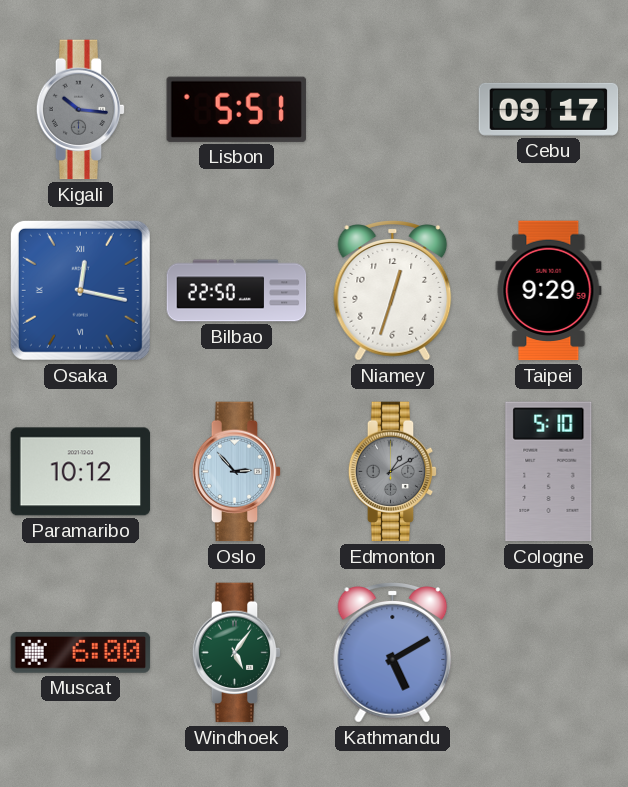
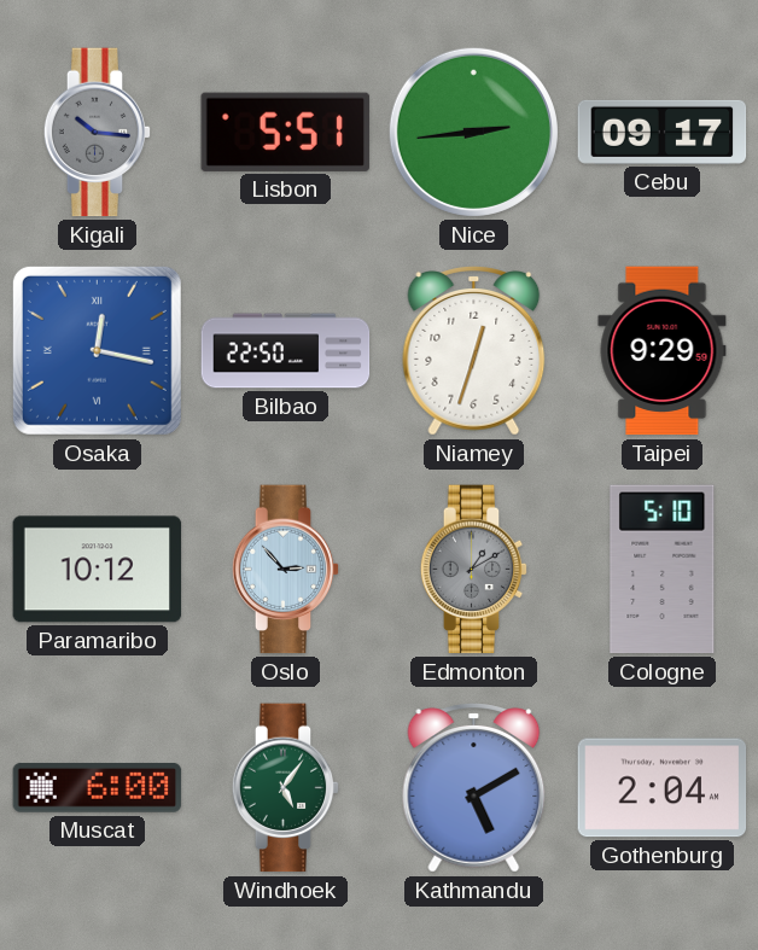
Nice: none -> 2:44
Gothenburg: none -> 2:04
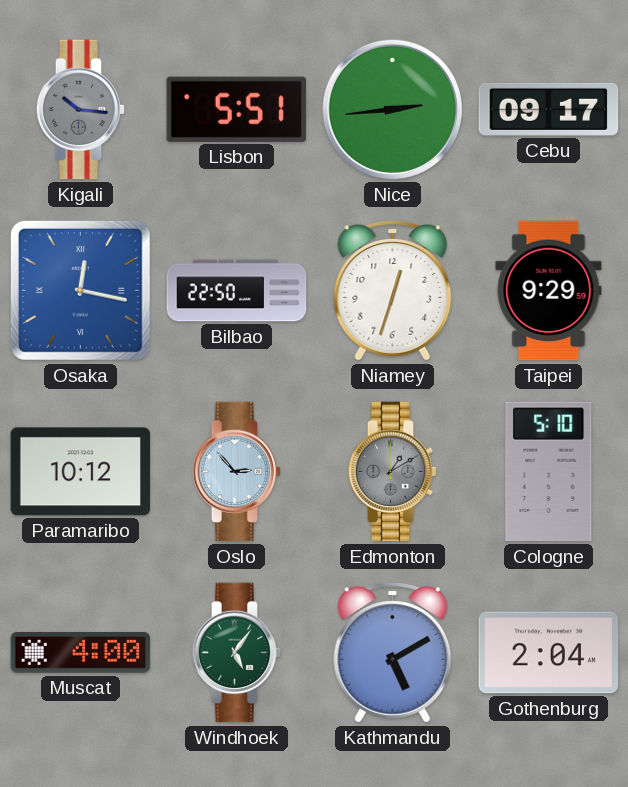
Muscat: 6:00 -> 4:00
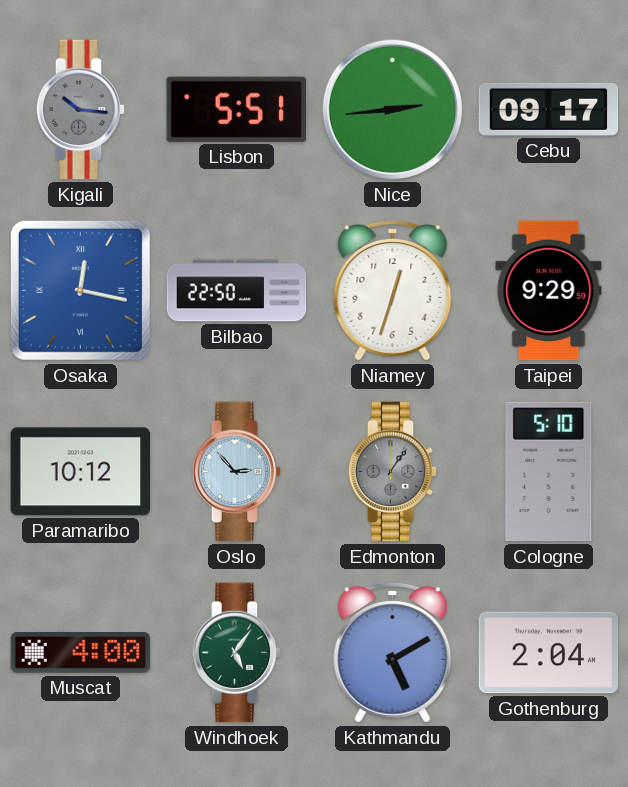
Edmonton: 1:10 -> 1:06
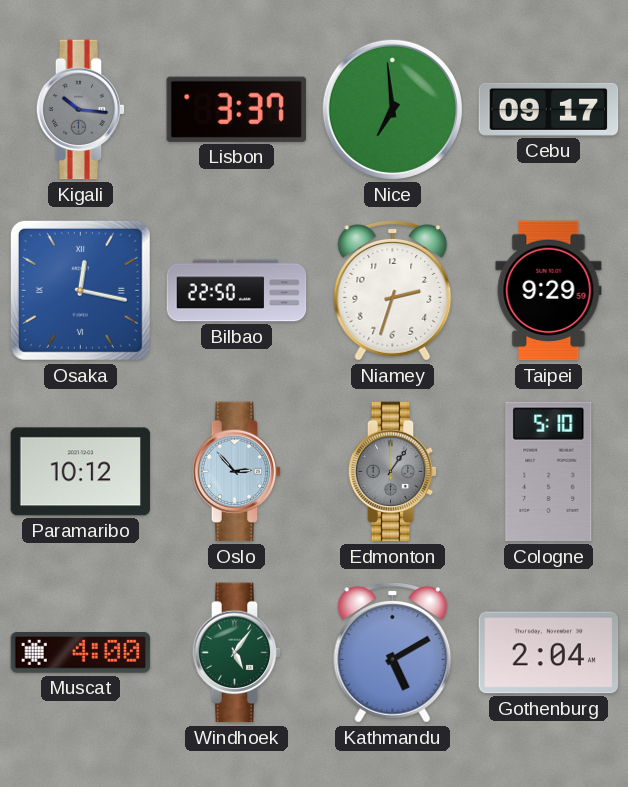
Lisbon: 5:51 -> 3:37
Nice: 2:44 -> 6:59
Niamey: 12:33 -> 2:33
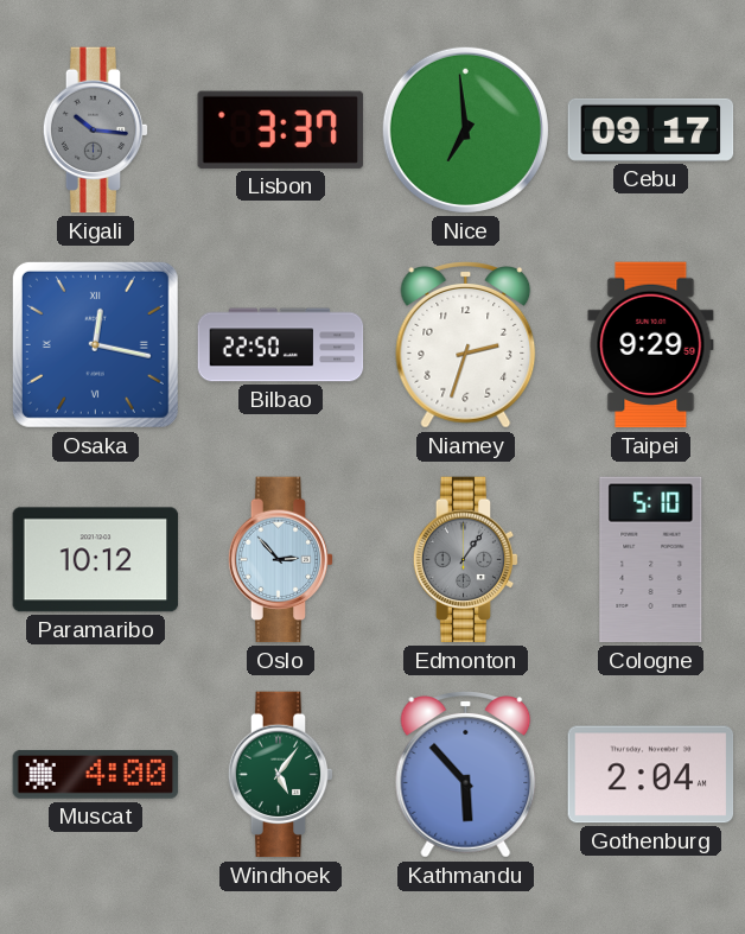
Kathmandu: 5:10 -> 5:53
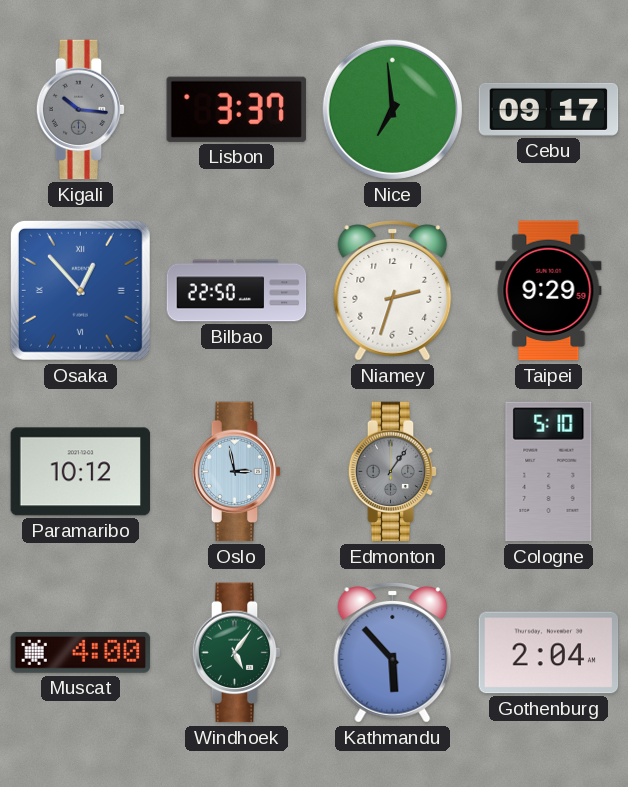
Osaka: 12:17 -> 12:53
Oslo: 2:53 -> 2:58
